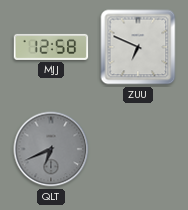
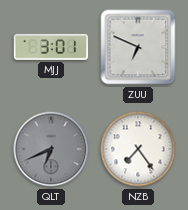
MJJ: 12:58 -> 3:01
NZB: none -> 7:24
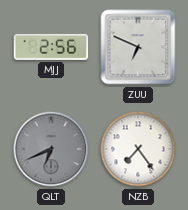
MJJ: 3:01 -> 2:56
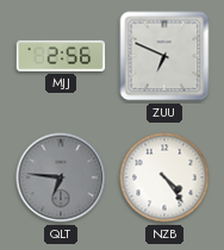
QLT: 6:41 -> 6:46
NZB: 7:24 -> 4:24
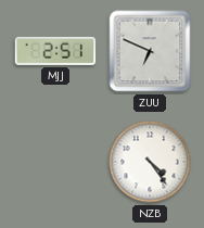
MJJ: 2:56 -> 2:51
QLT: 6:46 -> none
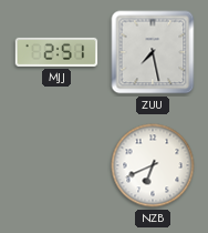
ZUU: 6:49 -> 7:28
NZB: 4:24 -> 6:41
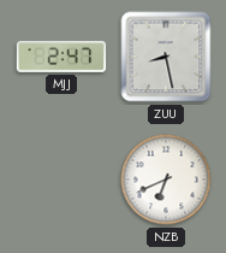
MJJ: 2:51 -> 2:47
ZUU: 7:28 -> 8:28
